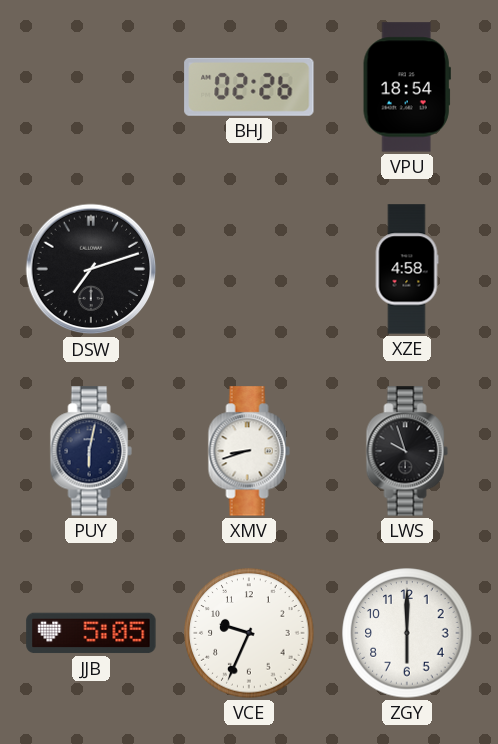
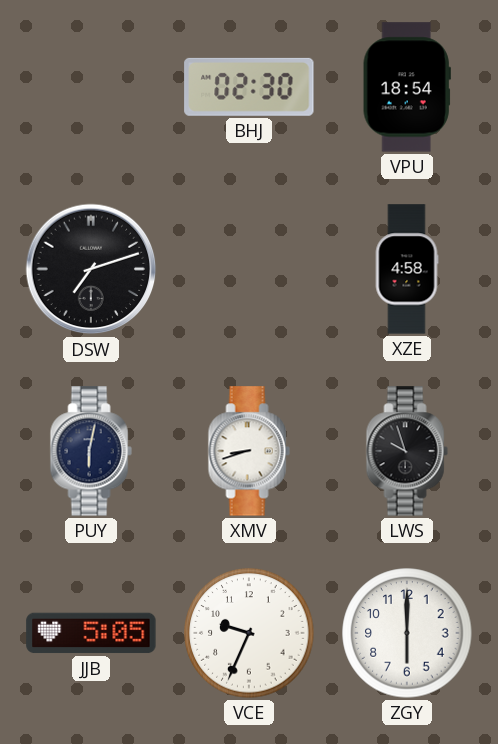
BHJ: 02:26 -> 02:30
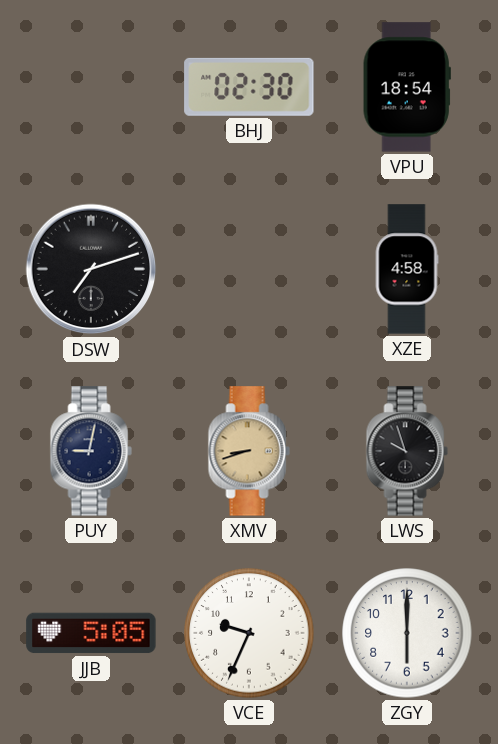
PUY: 6:02 -> 9:02
XMV dial: white -> champagne
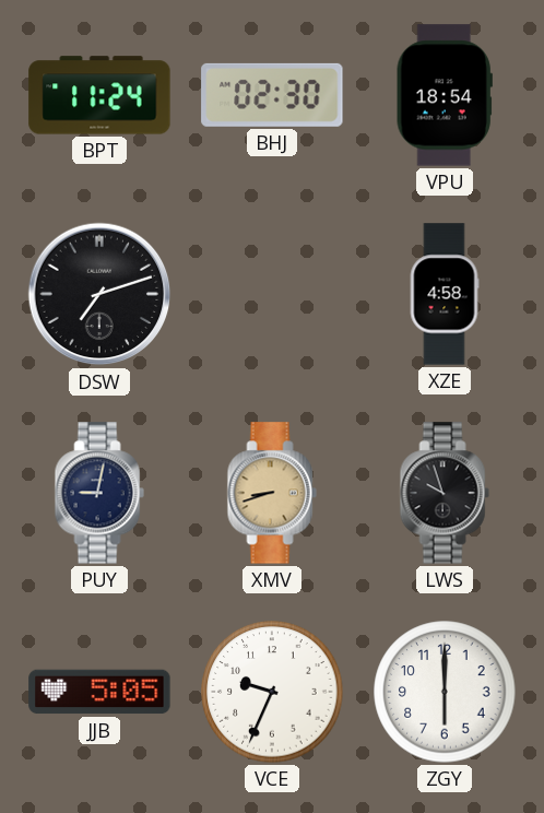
BPT: none -> 11:24
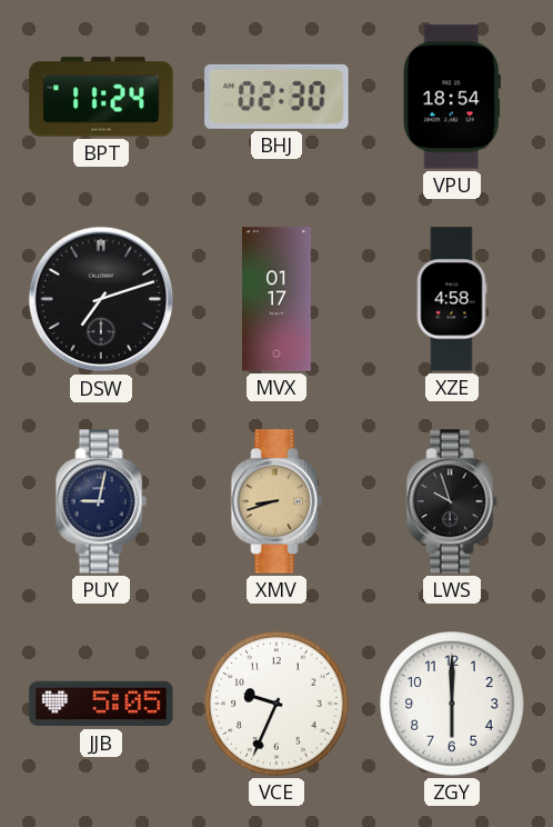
MVX: none -> 01:17
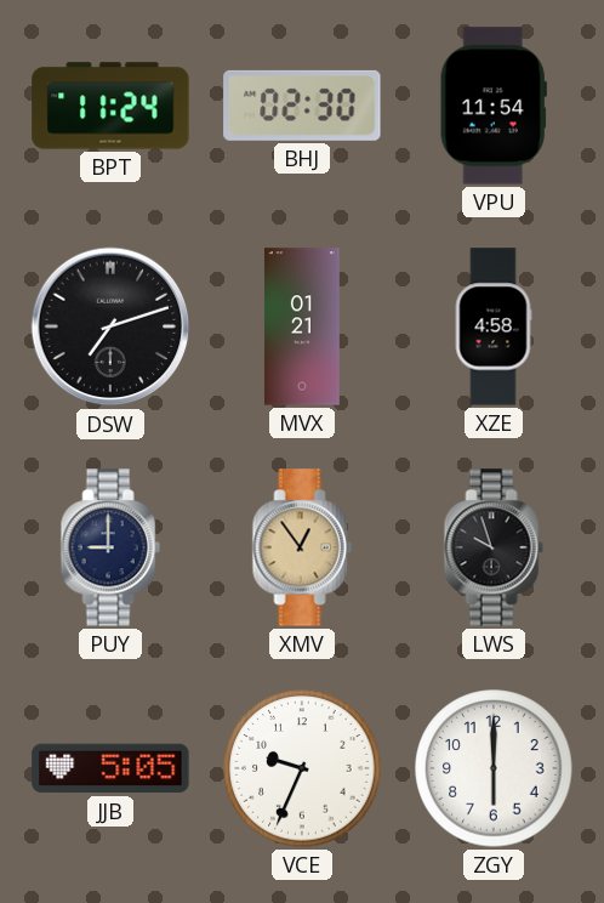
VPU: 18:54 -> 11:54
MVX: 01:17 -> 01:21
PUY: 9:02 -> 9:00
XMV: 8:42 -> 12:54
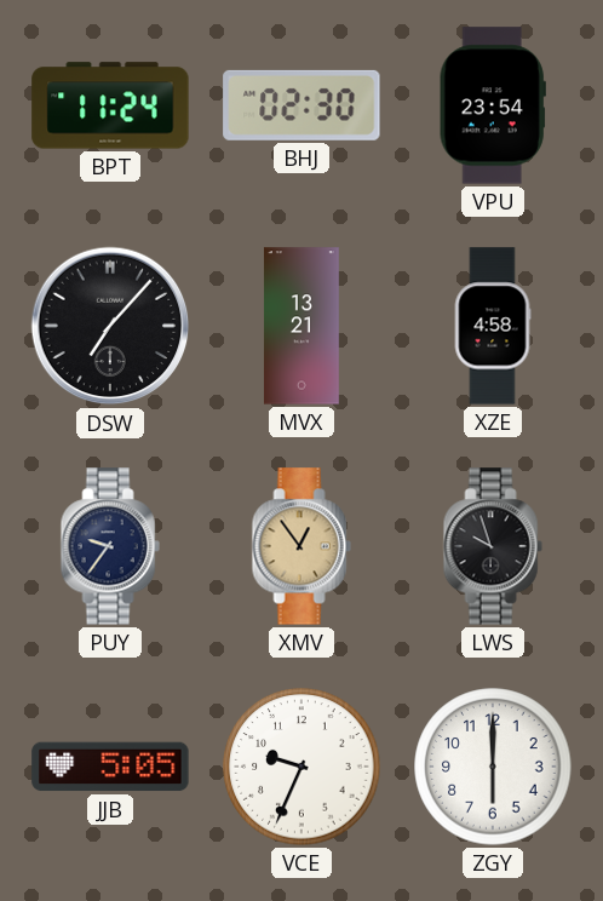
VPU: 11:54 -> 23:54
DSW: 7:12 -> 7:07
MVX: 01:21 -> 13:21
PUY: 9:00 -> 9:36
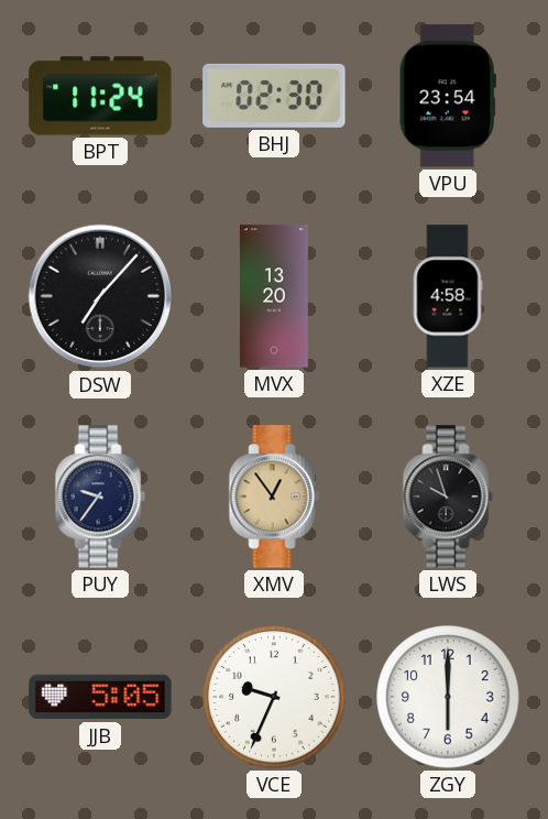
MVX: 13:21 -> 13:20
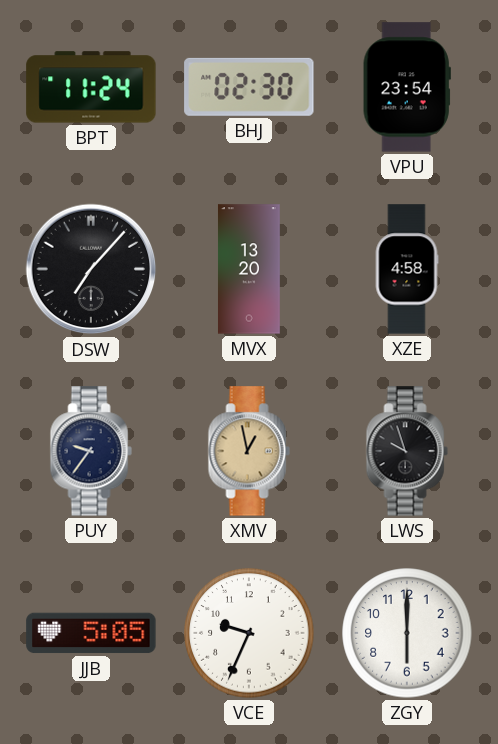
XMV: 12:54 -> 12:58
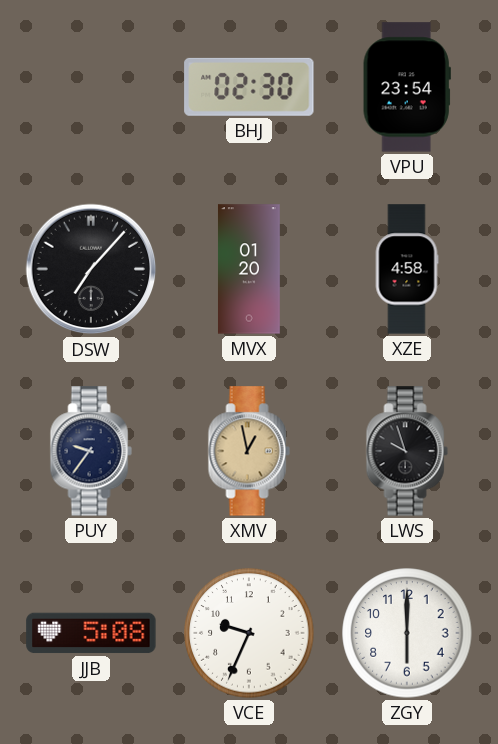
BPT: 11:24 -> none
MVX: 13:20 -> 01:20
JJB: 5:05 -> 5:08
